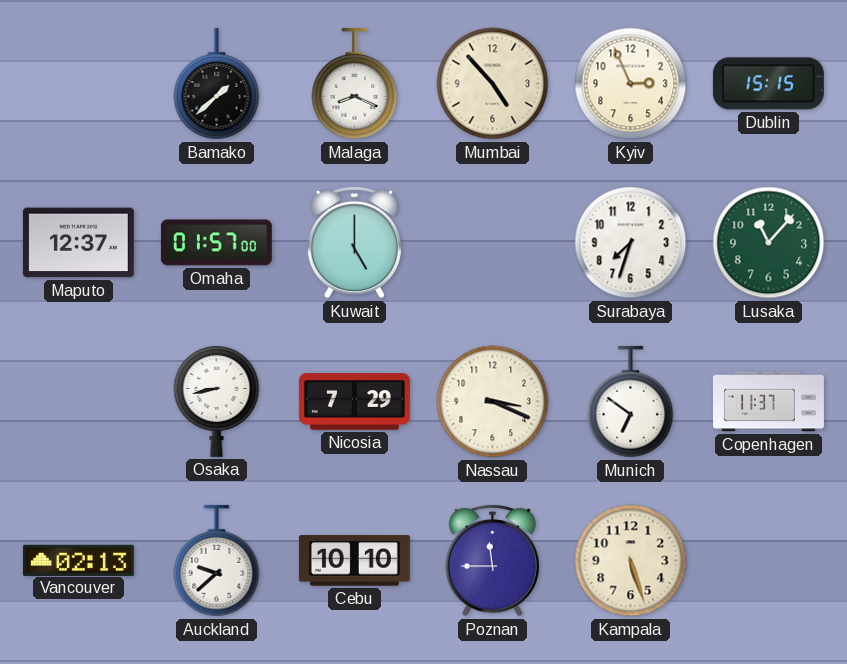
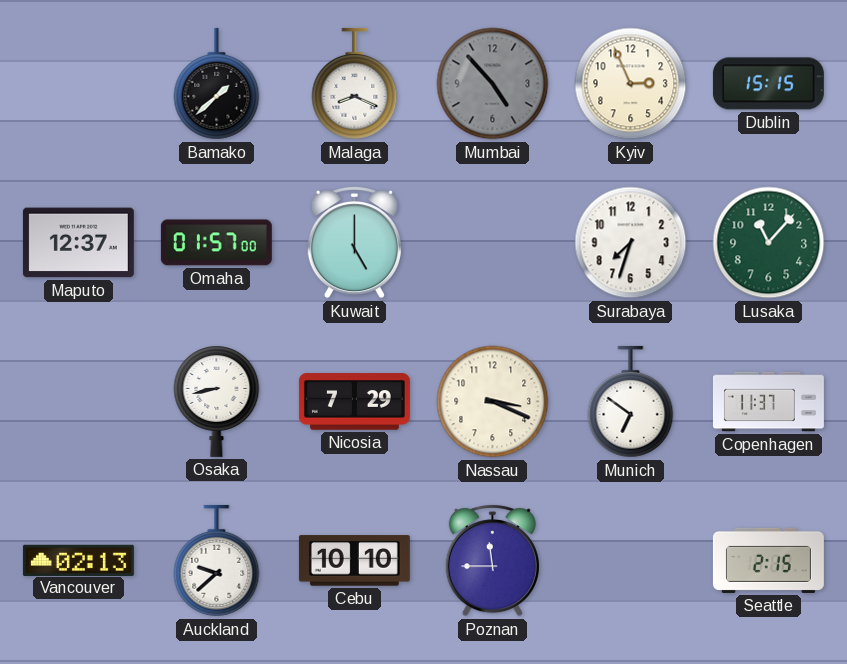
Mumbai dial: cream -> grey
Kampala: 5:27 -> none
Seattle: none -> 2:15
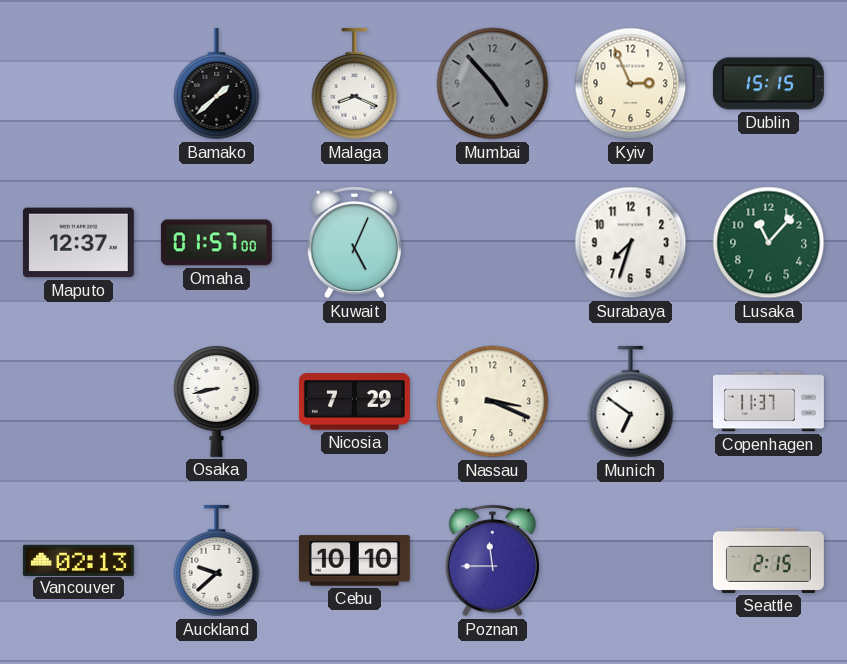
Kuwait: 5:00 -> 5:04
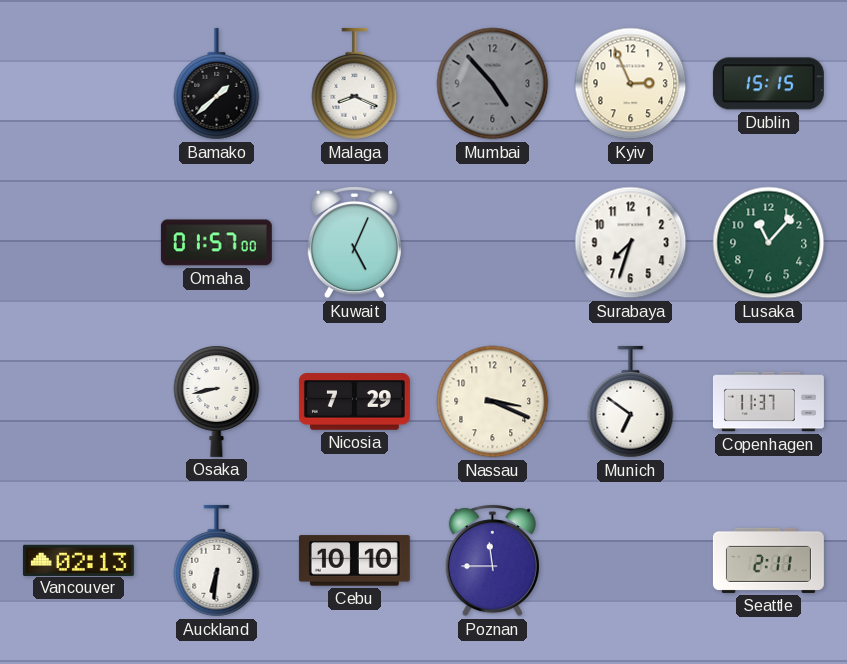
Maputo: 12:37 -> none
Auckland: 9:38 -> 6:31
Seattle: 2:15 -> 2:11
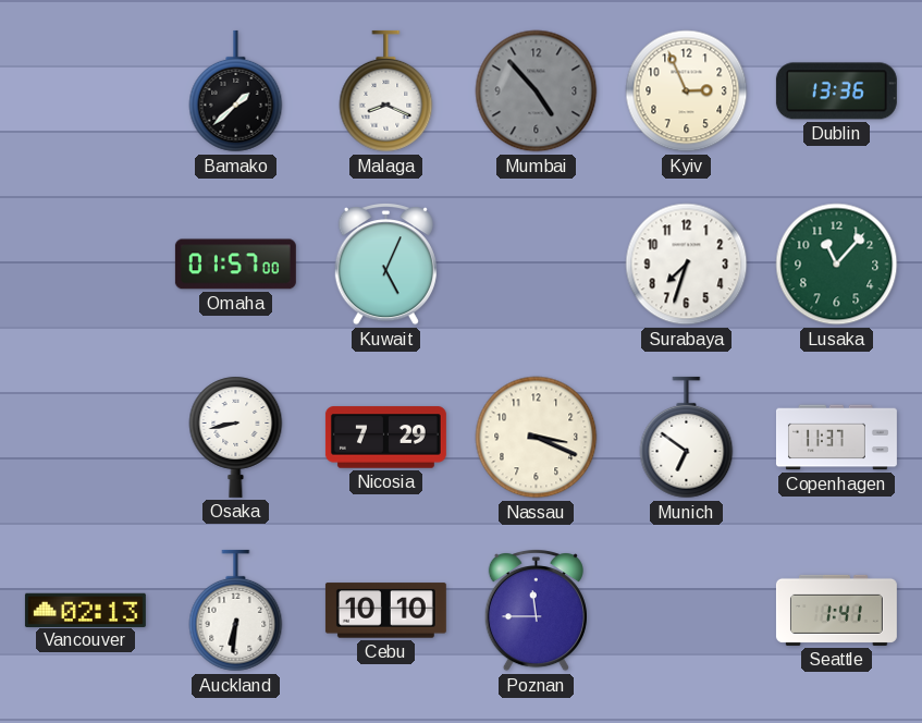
Dublin: 15:15 -> 13:36
Seattle: 2:11 -> 1:41
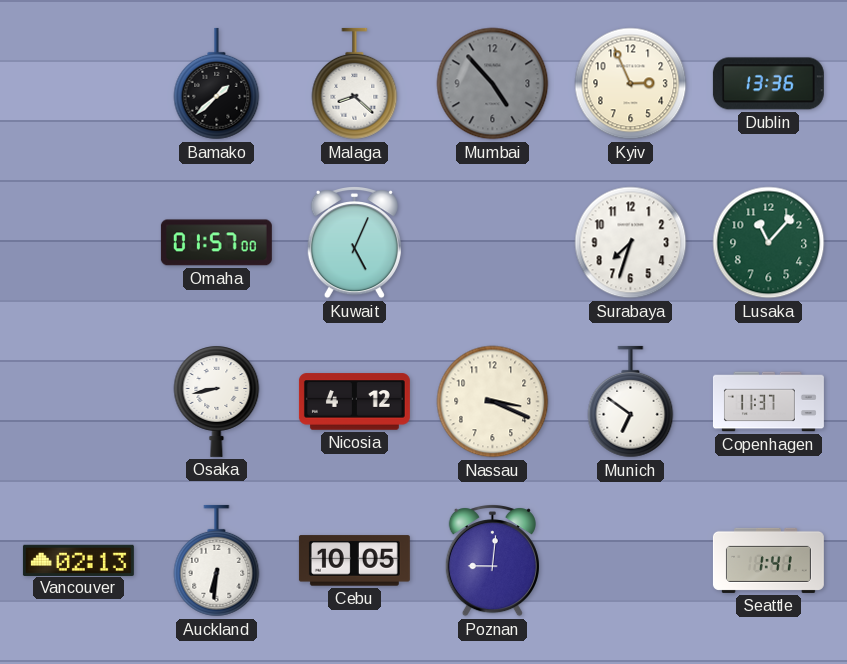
Malaga: 8:19 -> 8:22
Nicosia: 7:29 -> 4:12
Cebu: 10:10 -> 10:05
Poznan: 11:45 -> 9:01
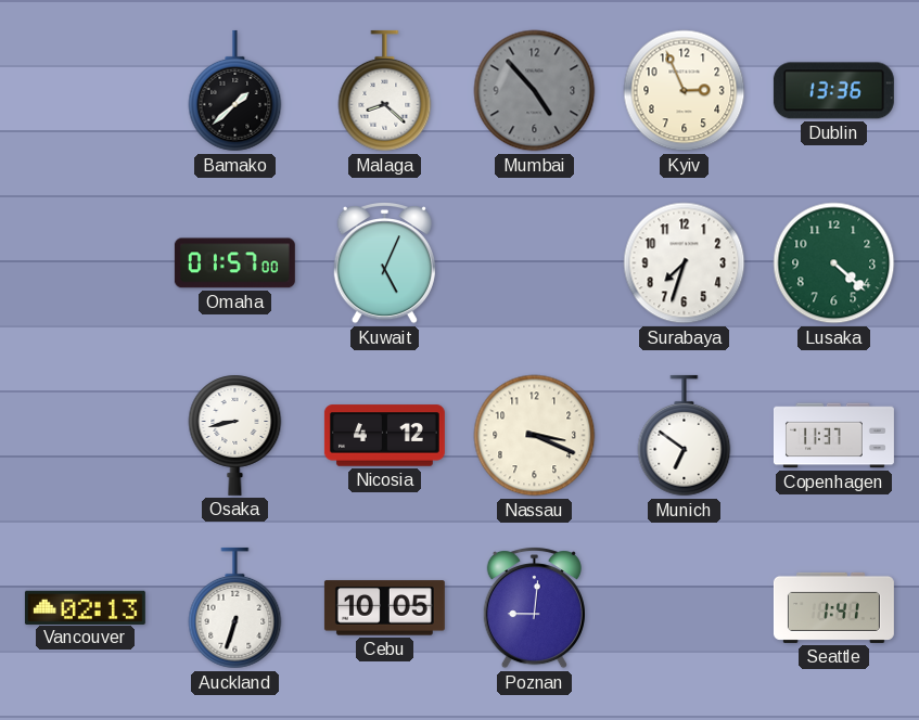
Lusaka: 11:07 -> 4:22
Auckland: 6:31 -> 6:33
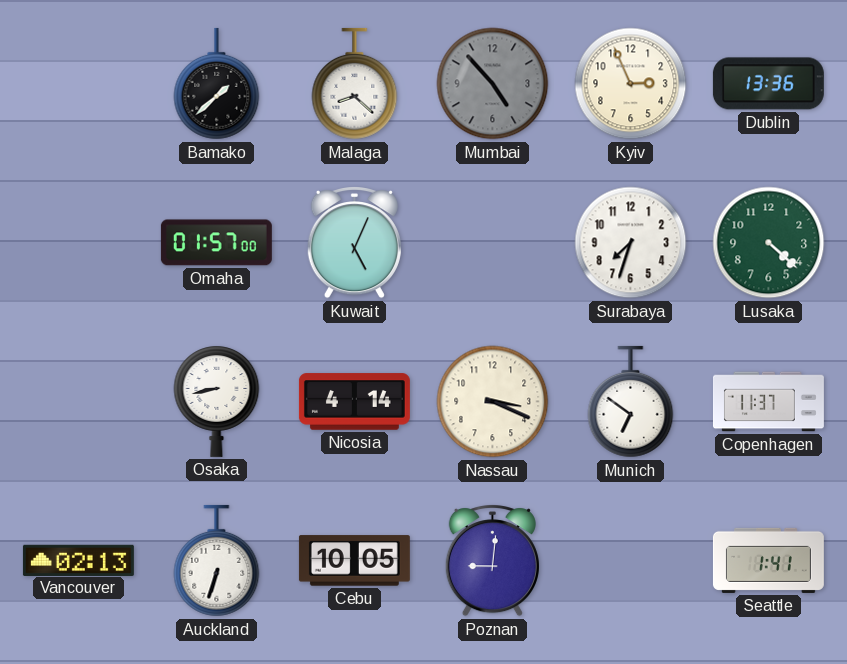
Nicosia: 4:12 -> 4:14
